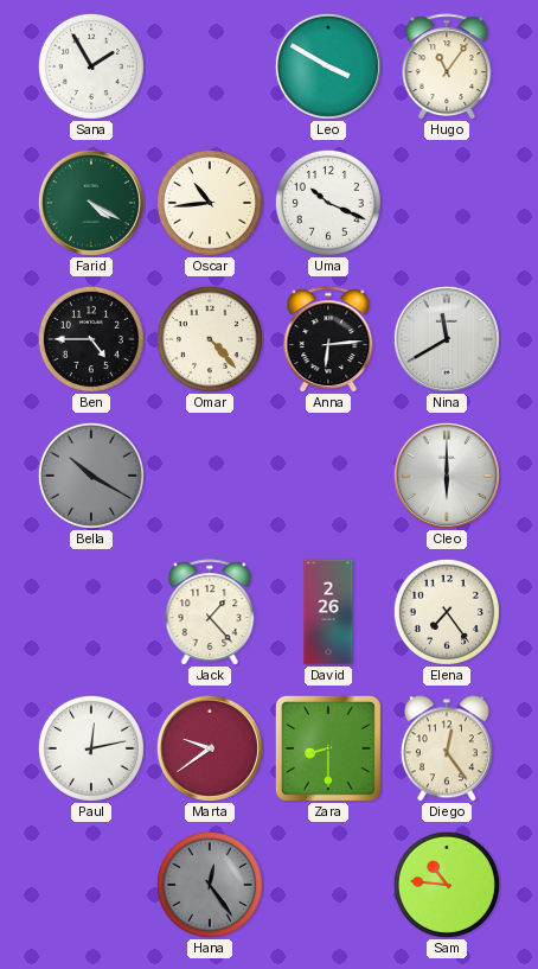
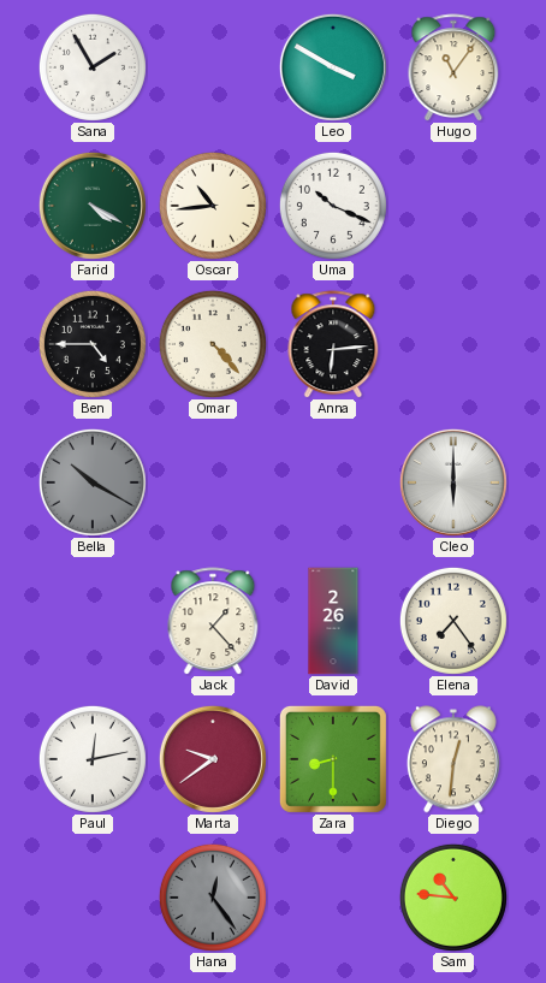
Nina: 11:40 -> none
Diego: 12:24 -> 12:31
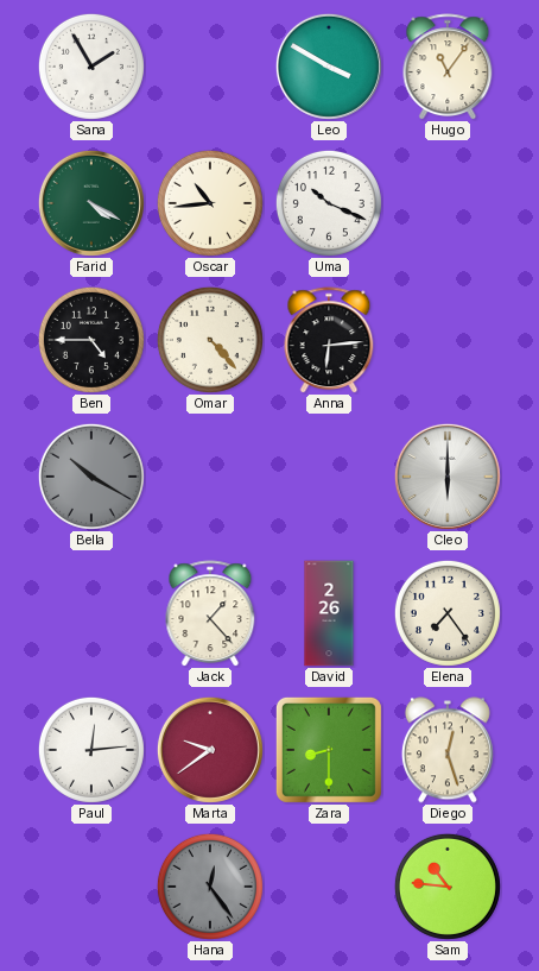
Paul: 12:13 -> 12:14
Diego: 12:31 -> 12:27
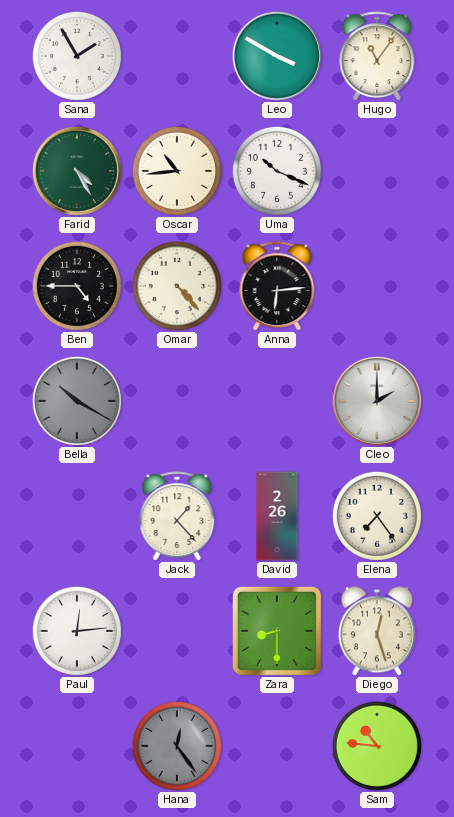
Farid: 4:20 -> 4:25
Cleo: 6:00 -> 2:00
Marta: 9:39 -> none
